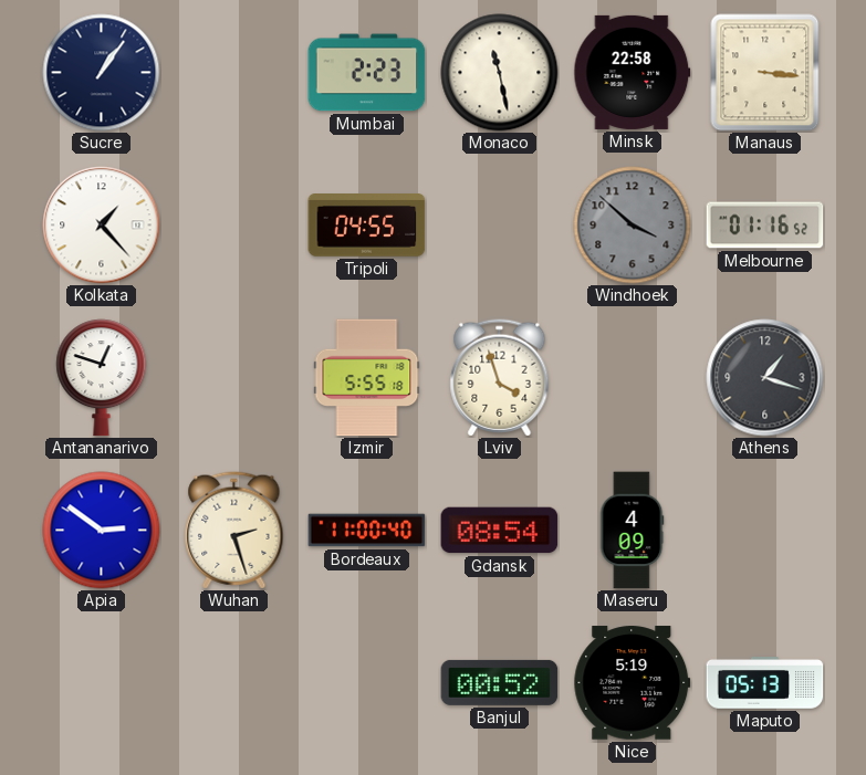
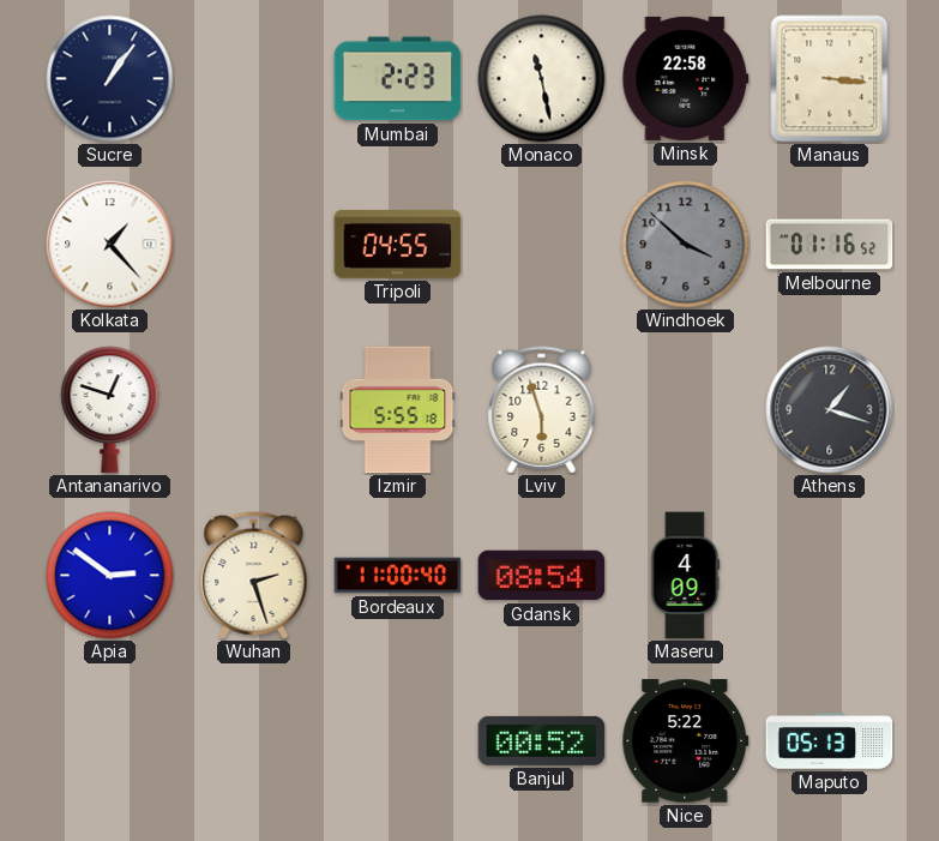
Lviv: 3:57 -> 5:57
Nice: 5:19 -> 5:22
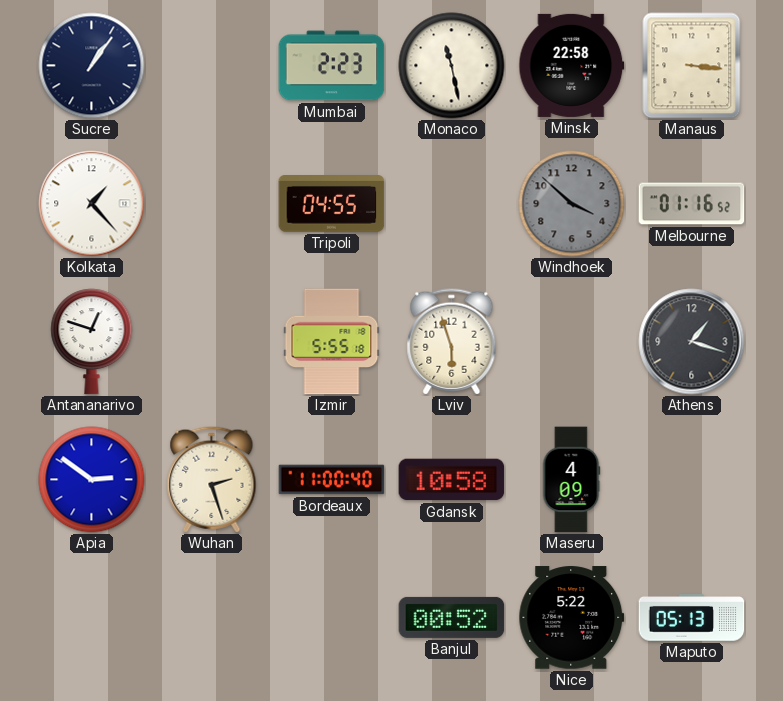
Gdansk: 08:54 -> 10:58
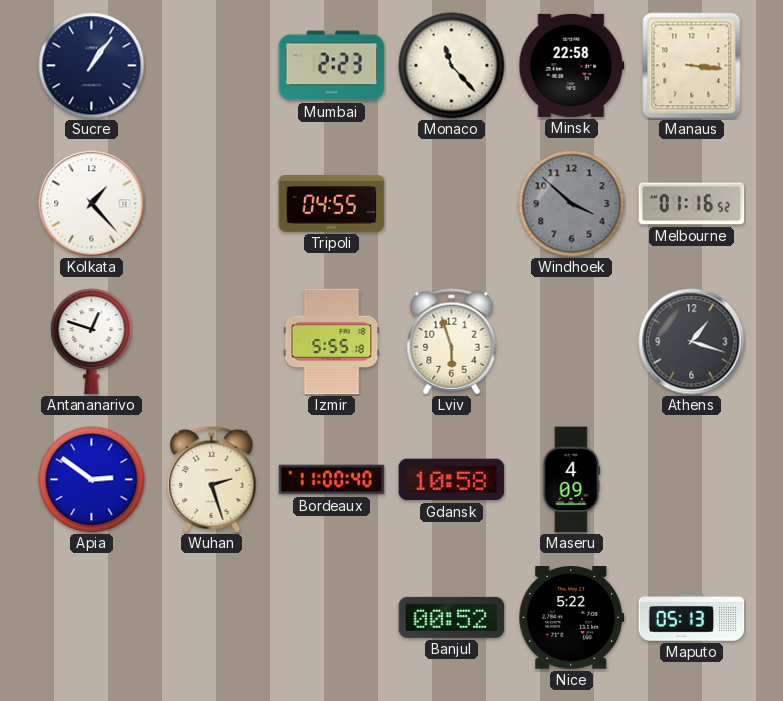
Monaco: 11:28 -> 11:23
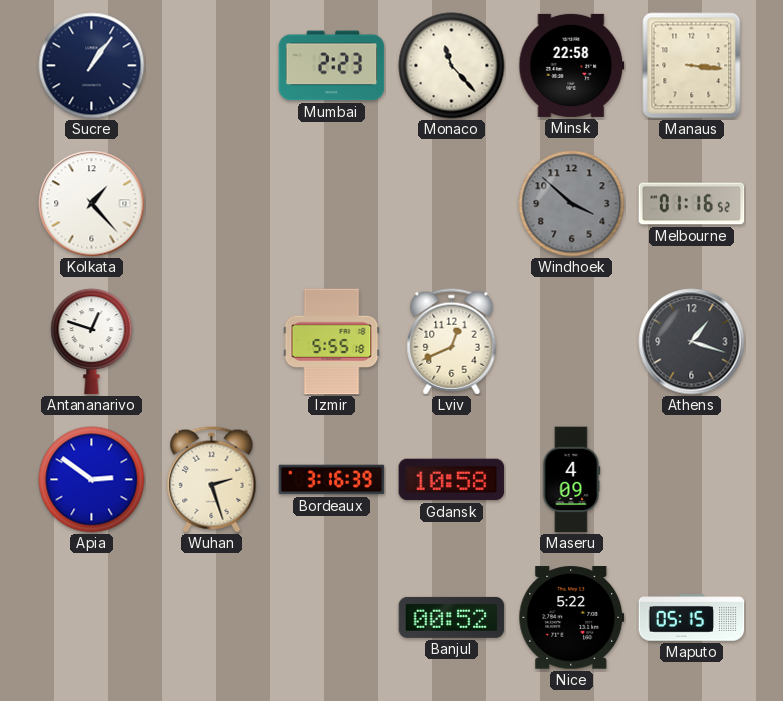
Tripoli: 04:55 -> none
Lviv: 5:57 -> 12:41
Bordeaux: 11:00 -> 3:16
Maputo: 05:13 -> 05:15
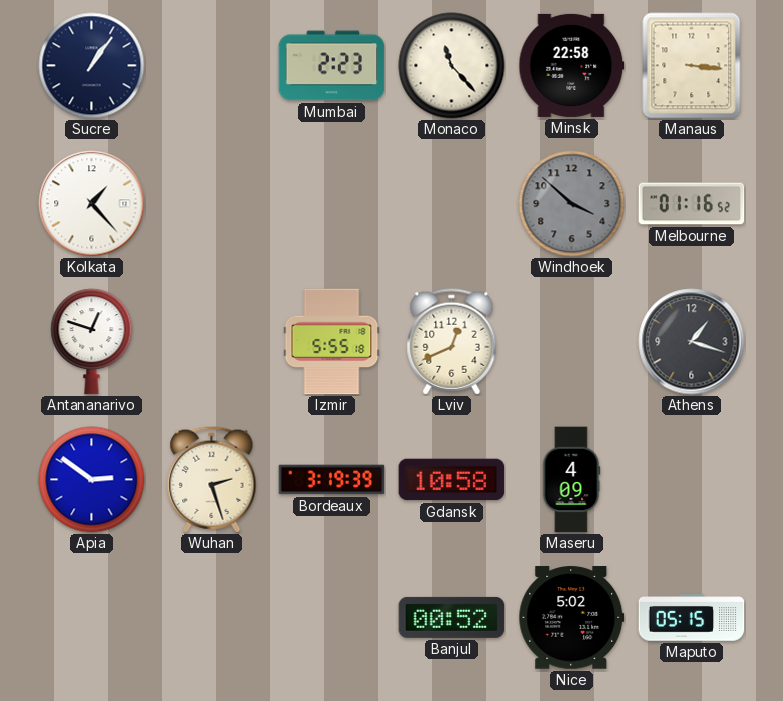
Bordeaux: 3:16 -> 3:19
Nice: 5:22 -> 5:02
